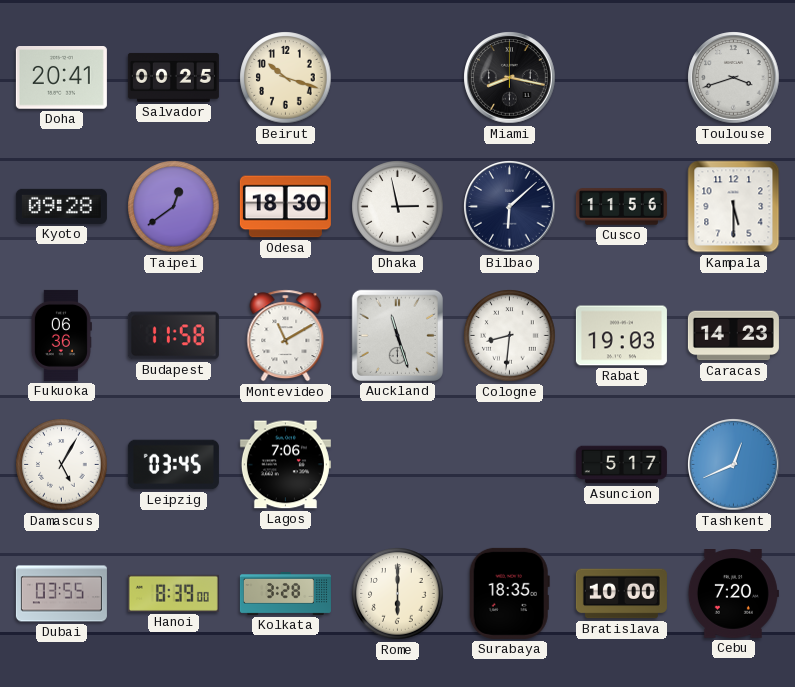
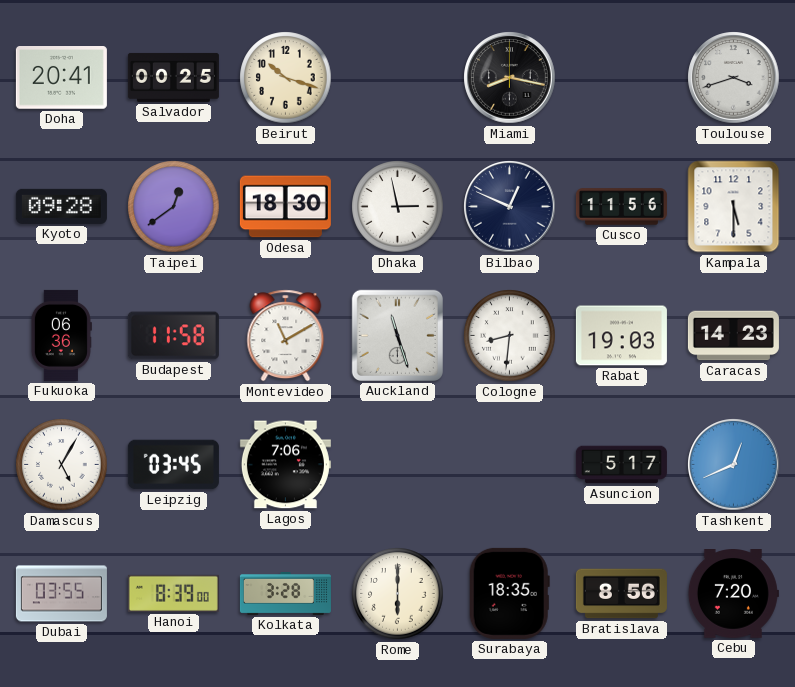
Bilbao: 6:08 -> 12:49
Bratislava: 10:00 -> 8:56
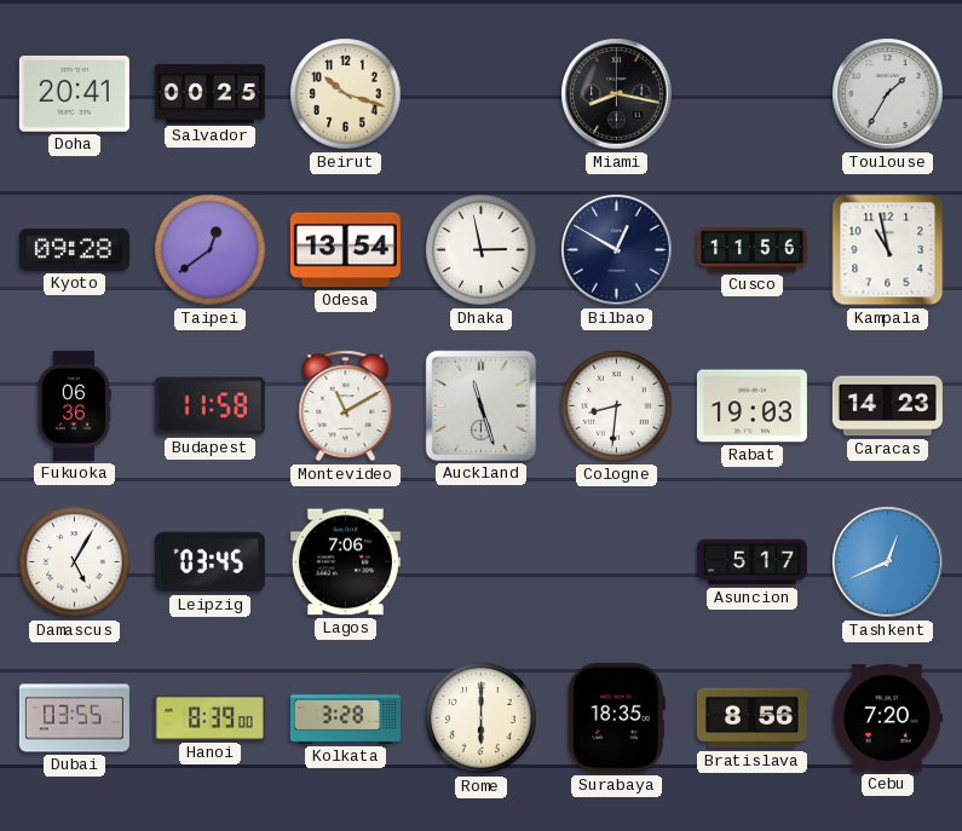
Toulouse: 3:42 -> 1:35
Odesa: 18:30 -> 13:54
Bilbao: 12:49 -> 12:50
Kampala: 5:30 -> 10:58
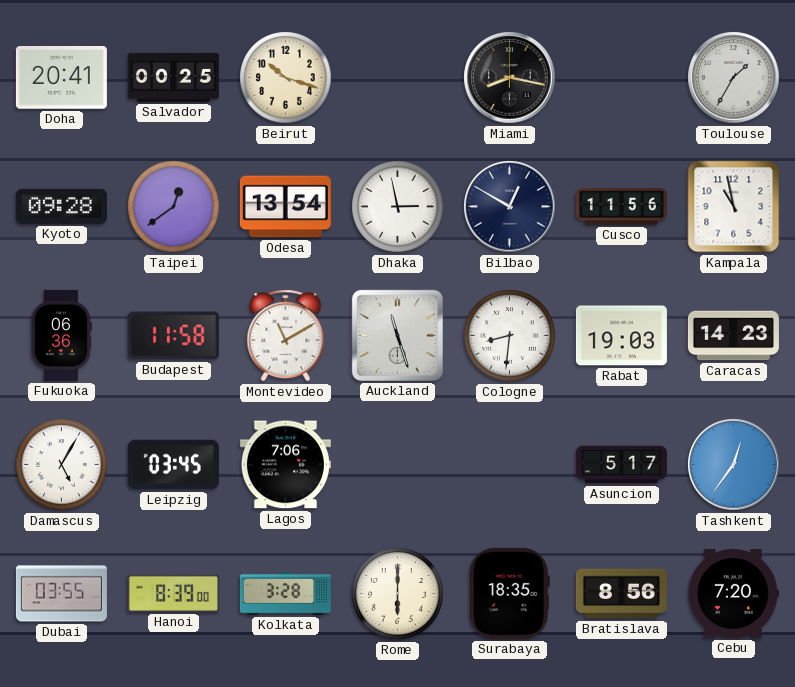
Tashkent: 12:41 -> 12:36
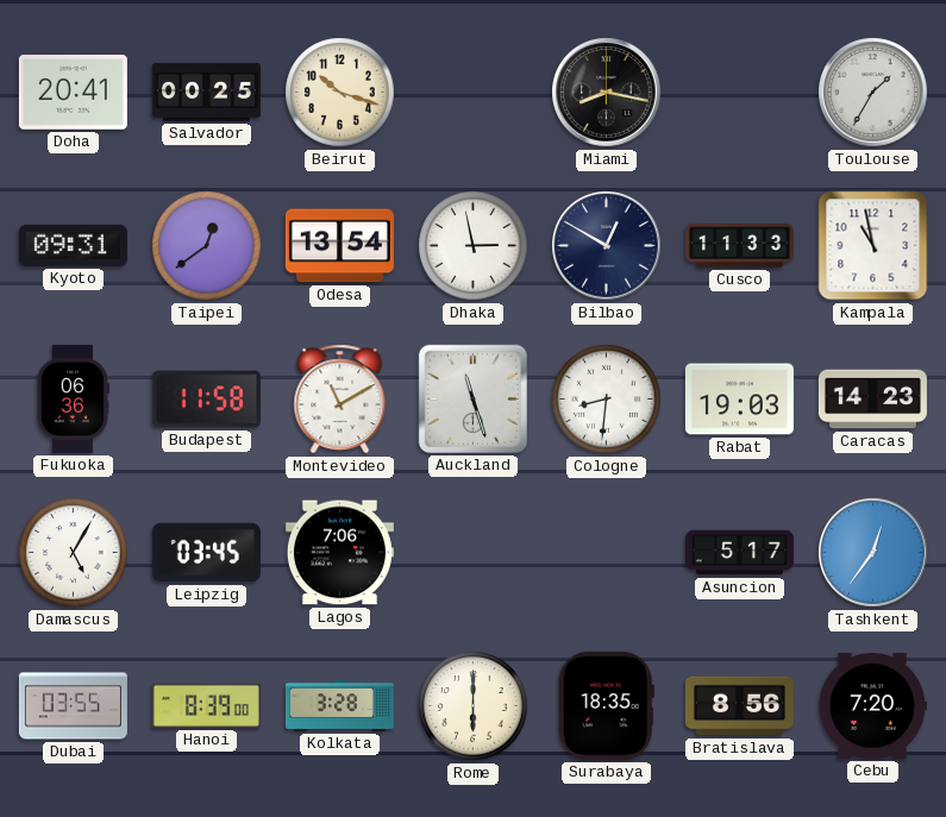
Kyoto: 09:28 -> 09:31
Cusco: 11:56 -> 11:33
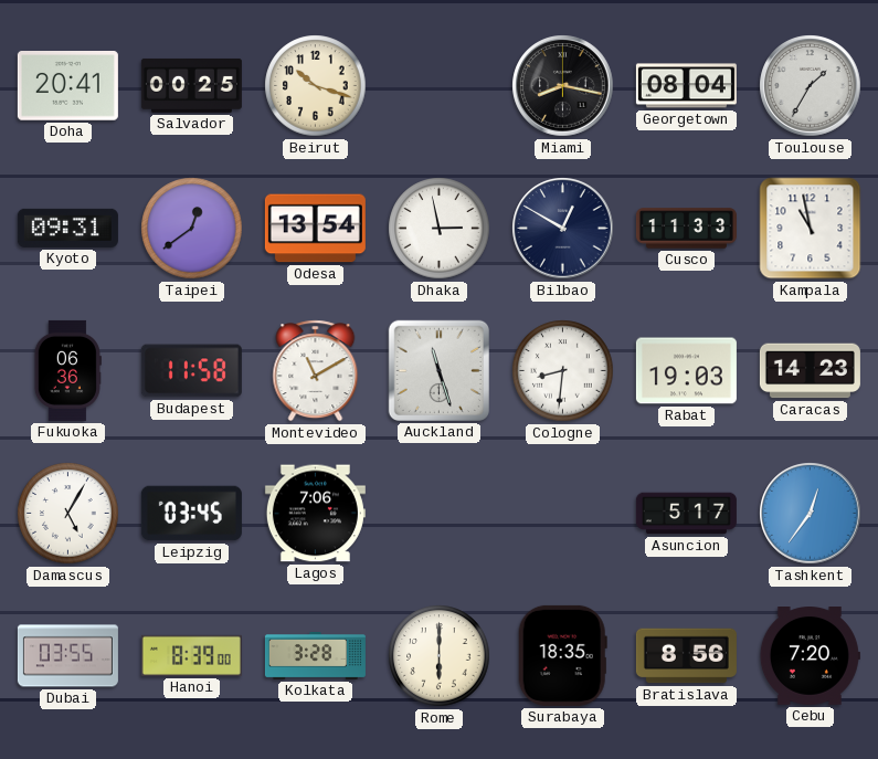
Georgetown: none -> 08:04
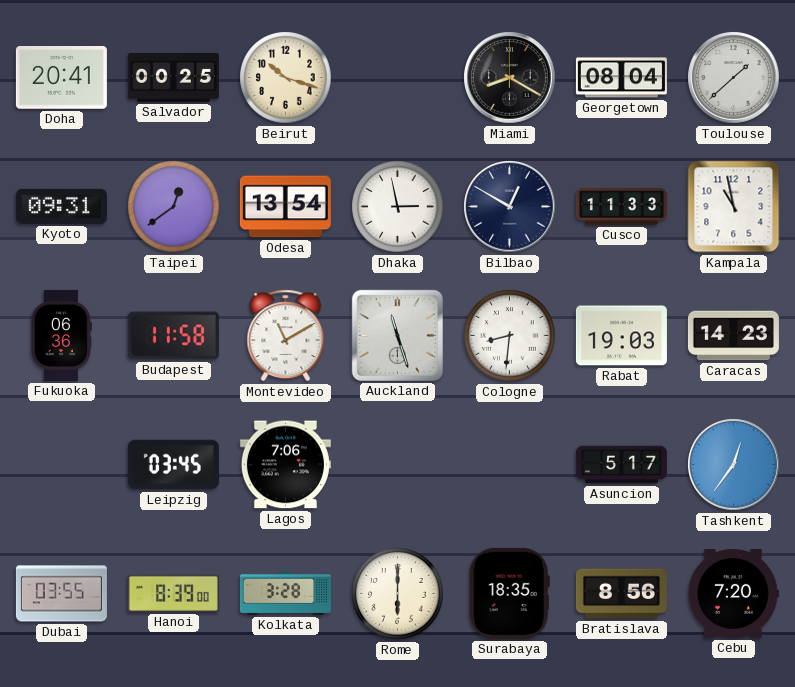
Miami: 8:17 -> 8:20
Toulouse: 1:35 -> 1:38
Damascus: 5:05 -> none
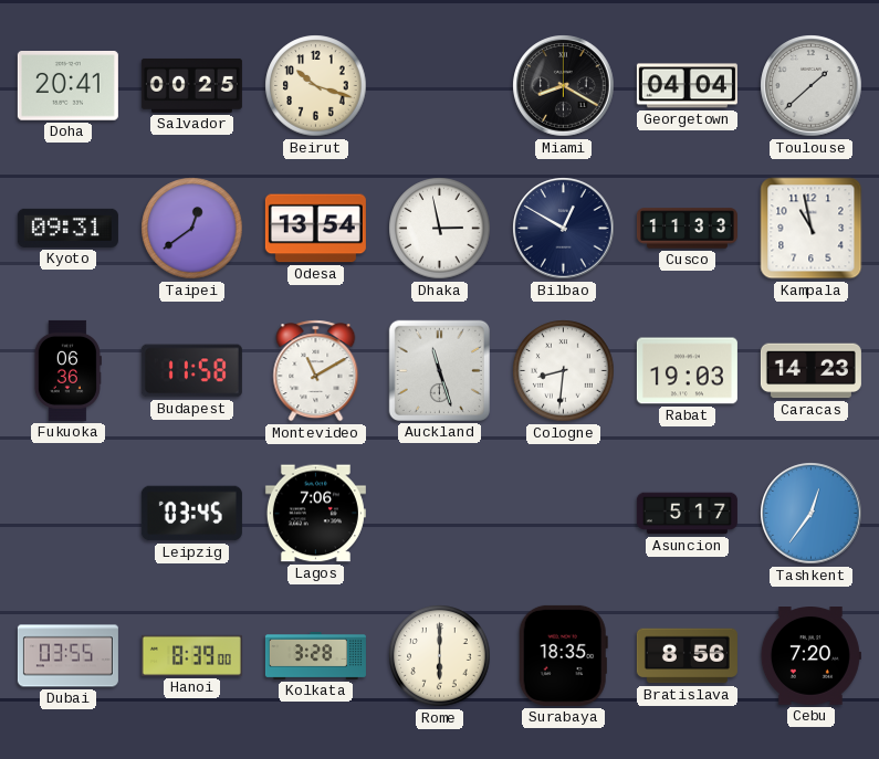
Georgetown: 08:04 -> 04:04
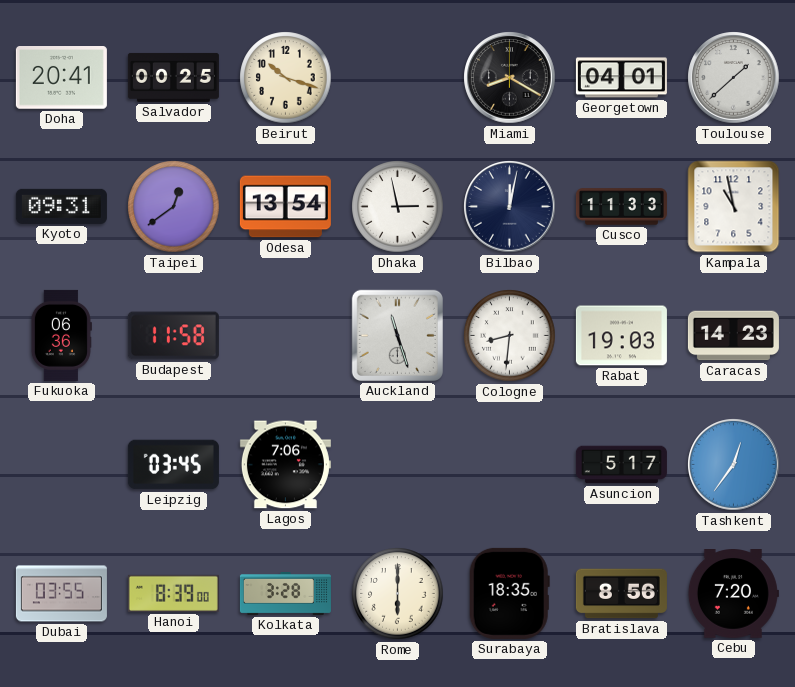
Georgetown: 04:04 -> 04:01
Bilbao: 12:50 -> 12:02
Montevideo: 11:10 -> none
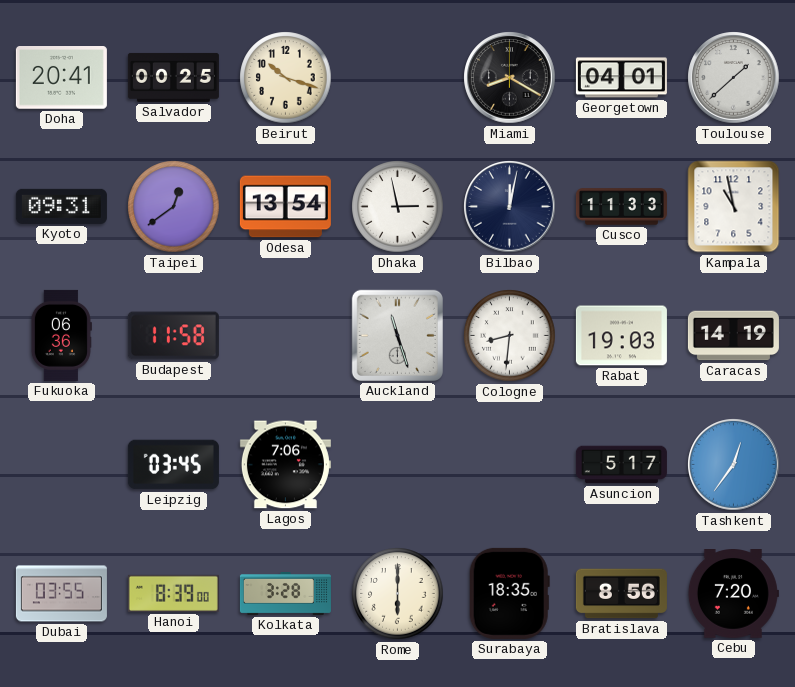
Caracas: 14:23 -> 14:19
